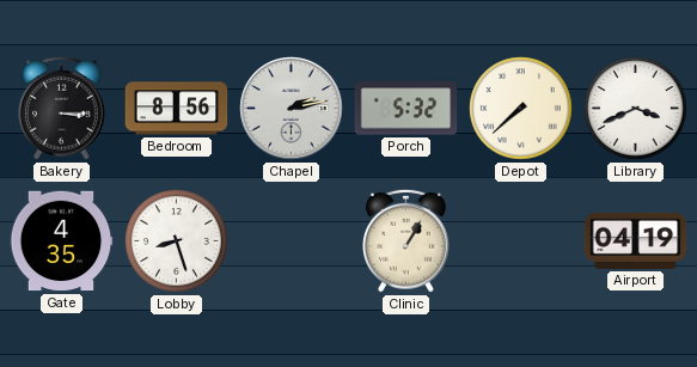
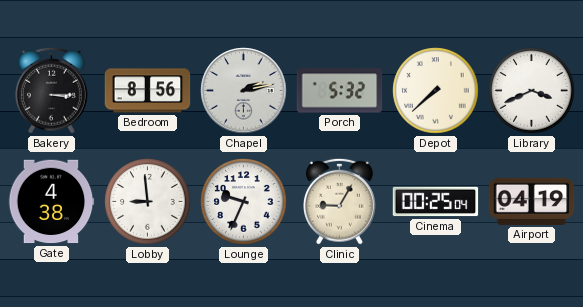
Gate: 4:35 -> 4:38
Lobby: 8:27 -> 8:59
Lounge: none -> 9:34
Clinic: 1:05 -> 9:05
Cinema: none -> 00:25
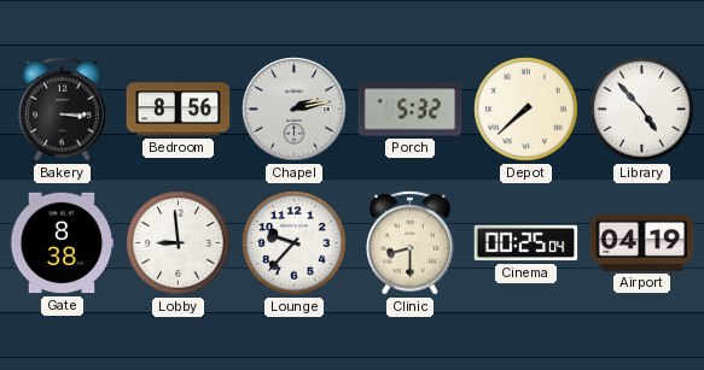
Library: 3:41 -> 4:53
Gate: 4:38 -> 8:38
Lounge: 9:34 -> 9:37
Clinic: 9:05 -> 8:30
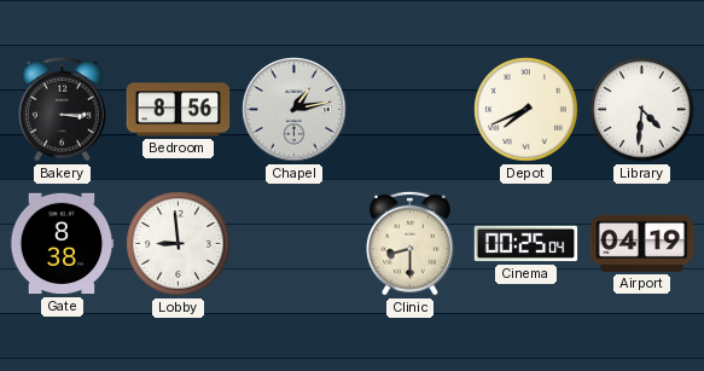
Chapel: 2:13 -> 1:13
Porch: 5:32 -> none
Depot: 7:38 -> 7:41
Library: 4:53 -> 4:31
Lounge: 9:37 -> none
